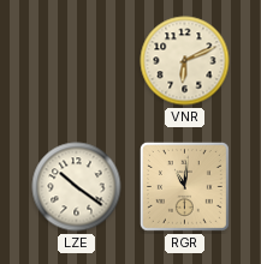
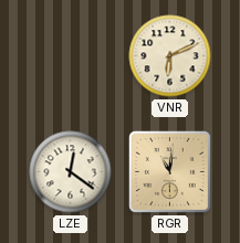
LZE: 10:21 -> 12:21
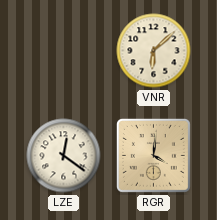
VNR: 6:11 -> 6:08
RGR: 11:01 -> 4:01
